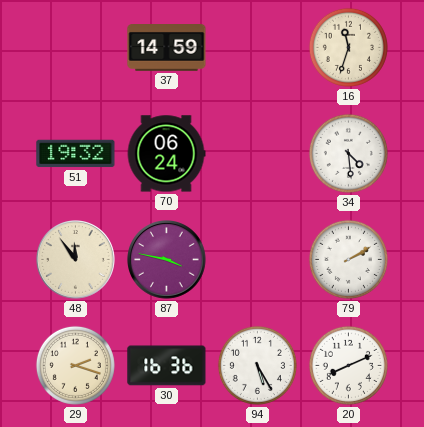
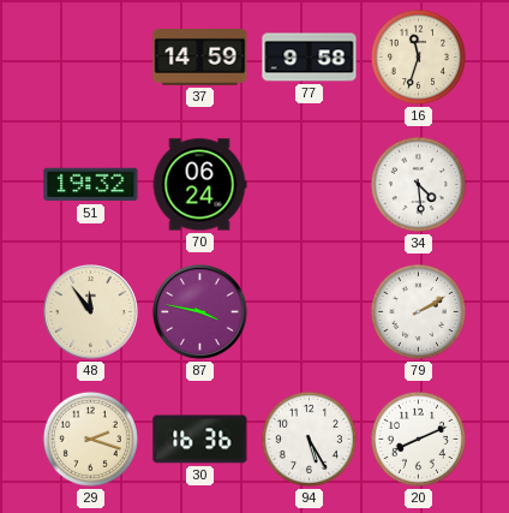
77: none -> 9:58
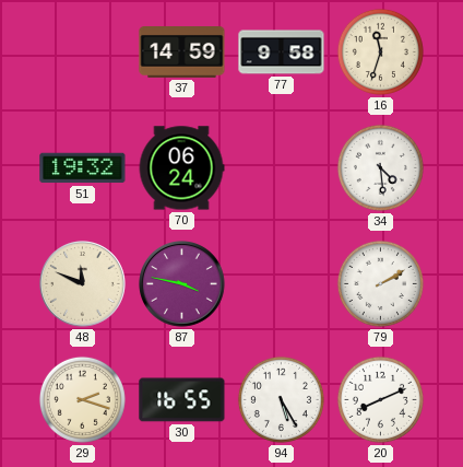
48: 11:54 -> 11:49
30: 16:36 -> 16:55
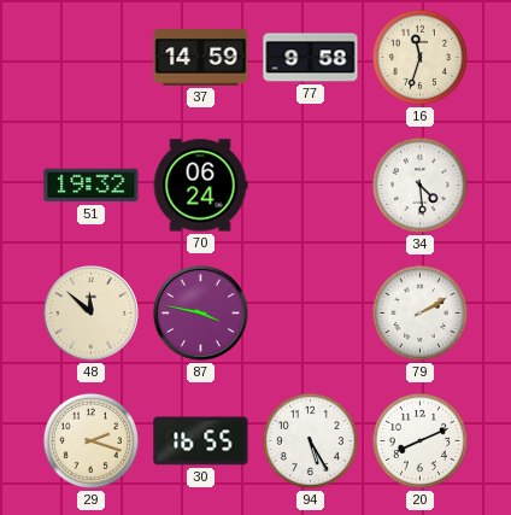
48: 11:49 -> 11:52
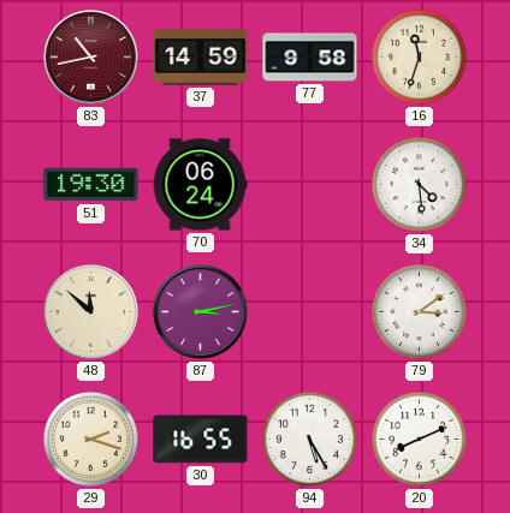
83: none -> 10:43
51: 19:32 -> 19:30
87: 3:47 -> 3:13
79: 2:10 -> 3:09
